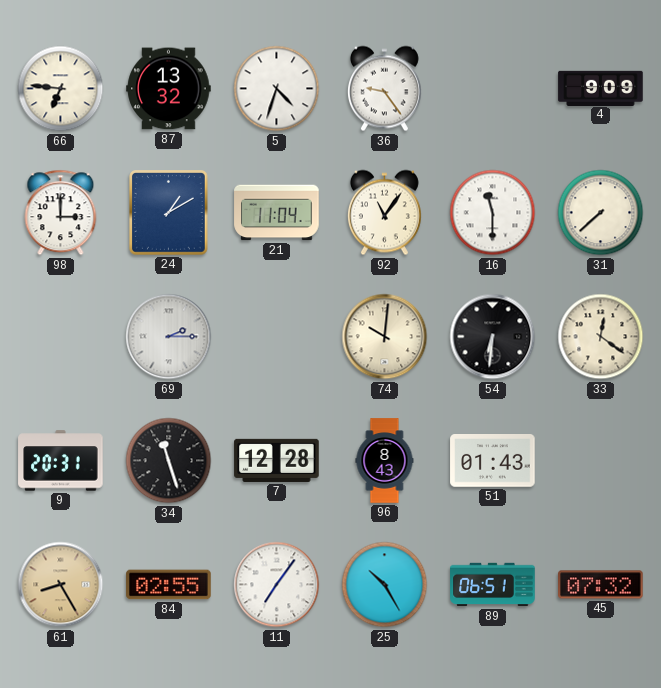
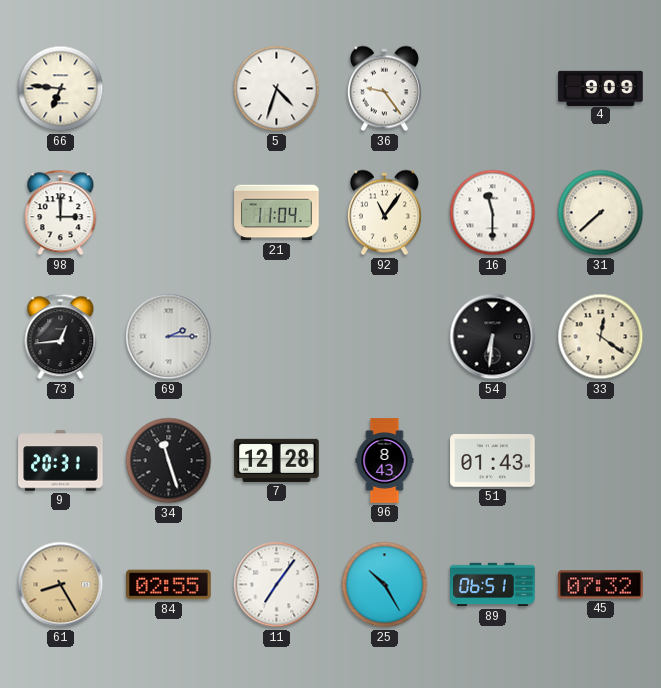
87: 13:32 -> none
24: 1:10 -> none
73: none -> 12:44
74: 10:01 -> none
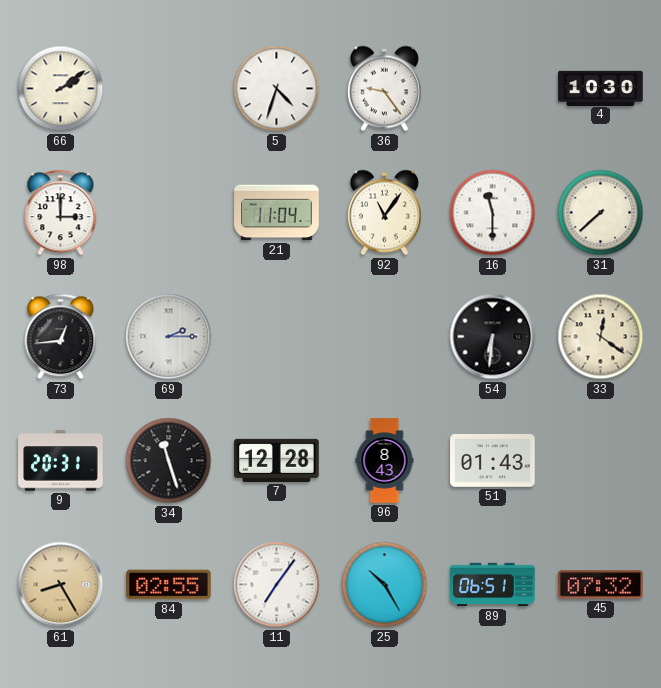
66: 6:46 -> 2:09
4: 9:09 -> 10:30
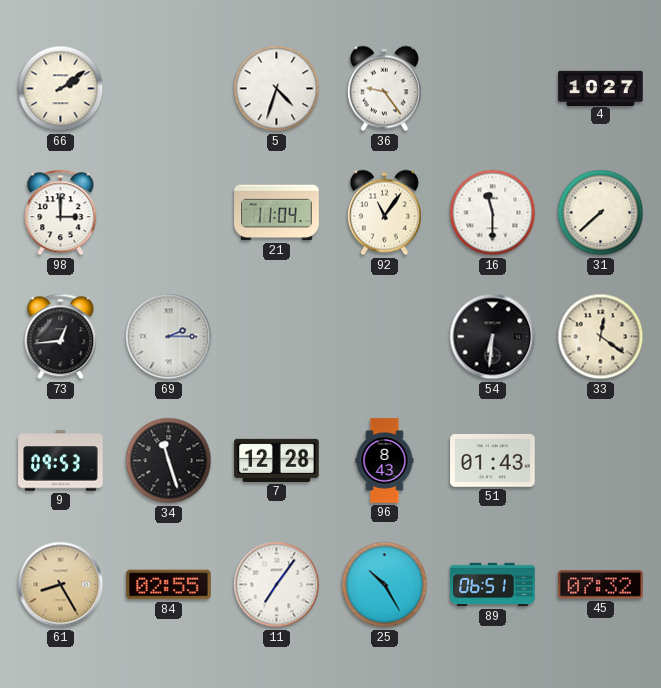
4: 10:30 -> 10:27
9: 20:31 -> 09:53
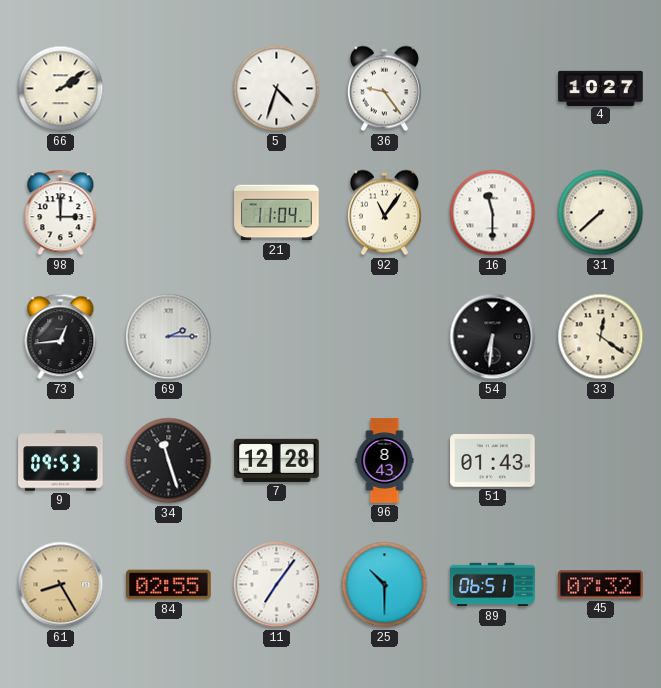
25: 10:25 -> 10:30
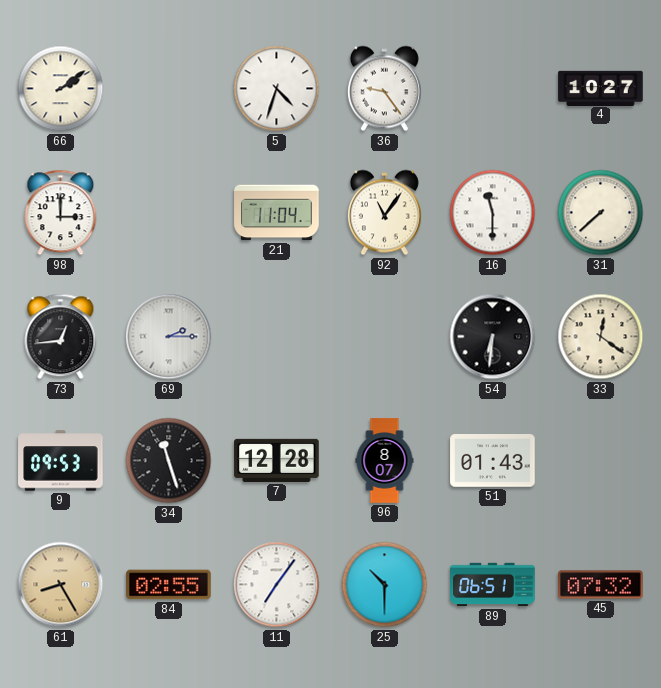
96: 8:43 -> 8:07
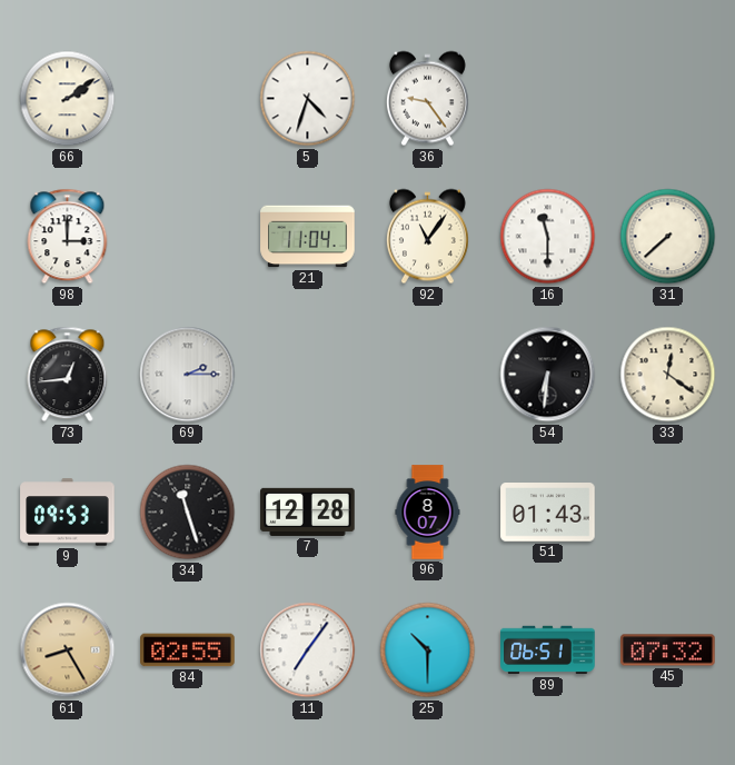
4: 10:27 -> none
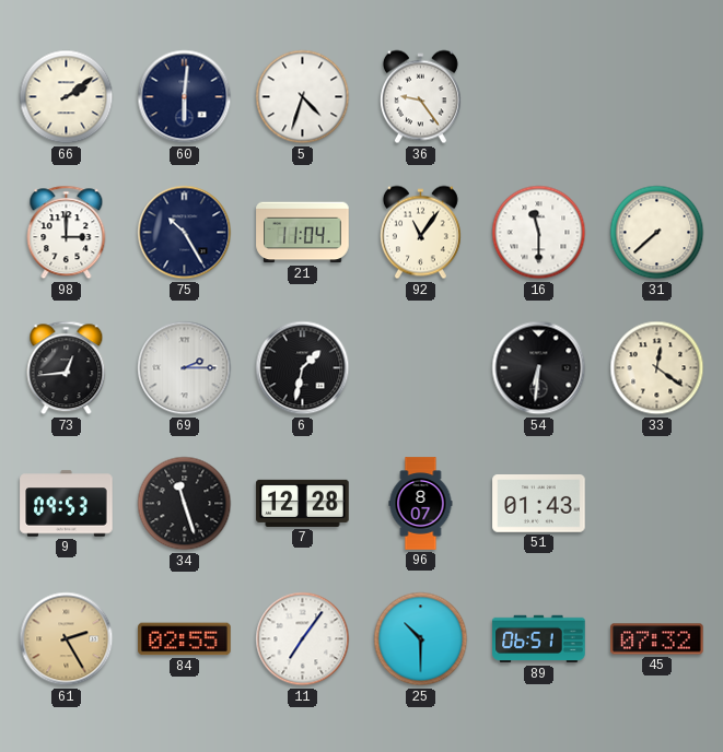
60: none -> 6:01
75: none -> 10:25
6: none -> 1:32
61: 8:25 -> 2:25
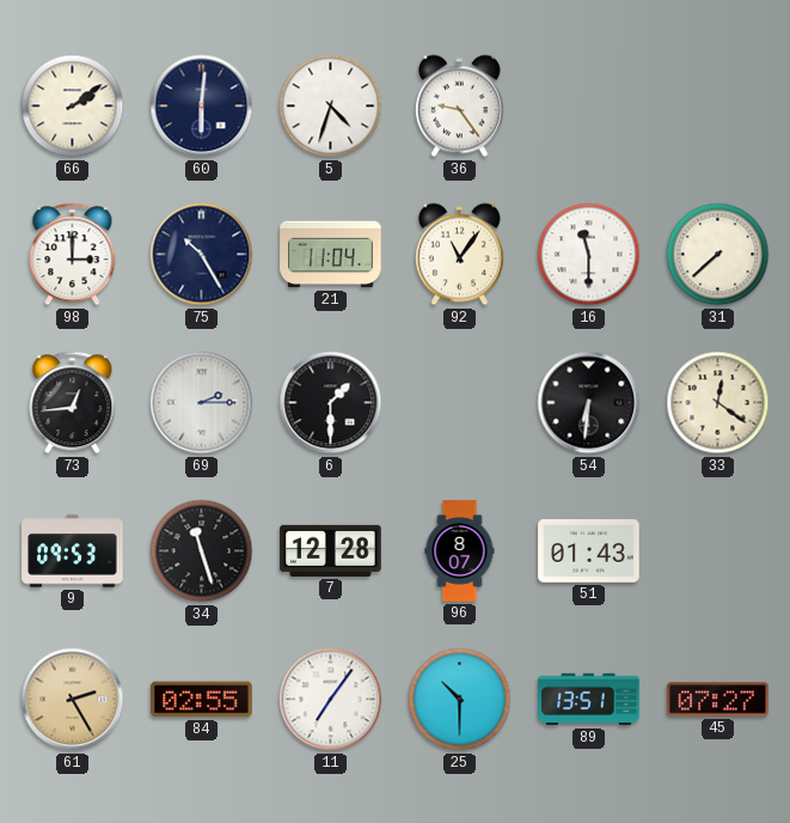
6: 1:32 -> 1:30
89: 06:51 -> 13:51
45: 07:32 -> 07:27
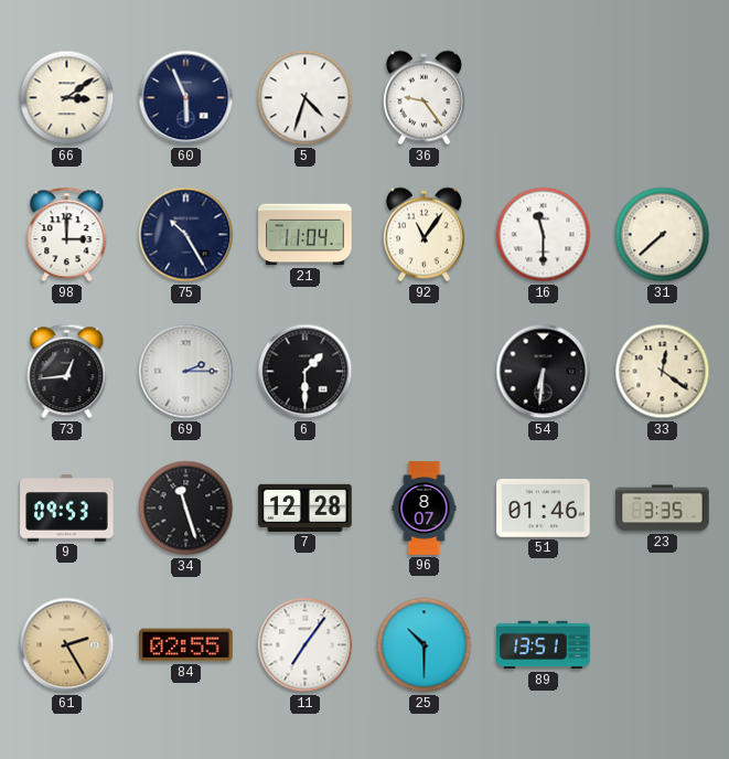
66: 2:09 -> 3:09
60: 6:01 -> 5:56
51: 01:43 -> 01:46
23: none -> 3:35
45: 07:27 -> none
